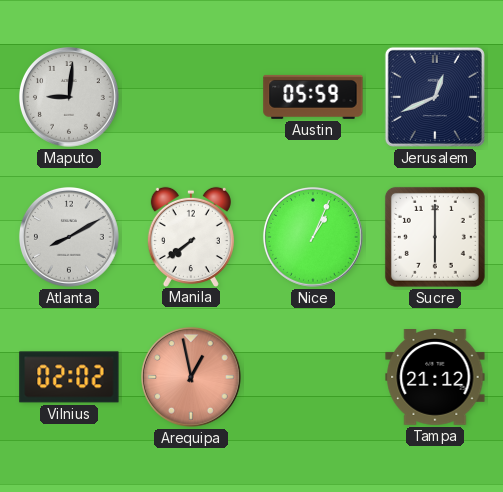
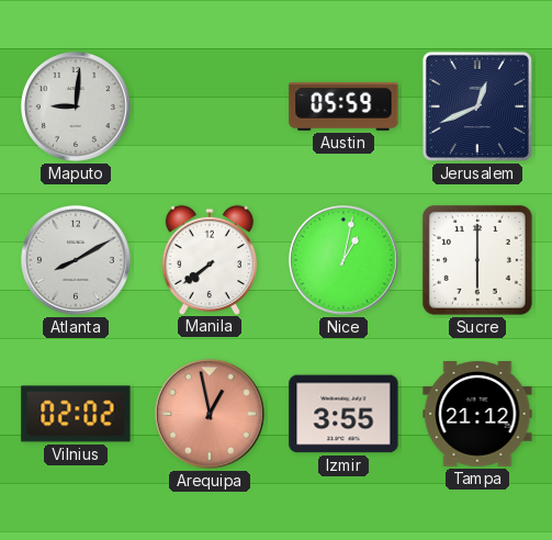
Nice: 1:04 -> 1:02
Izmir: none -> 3:55
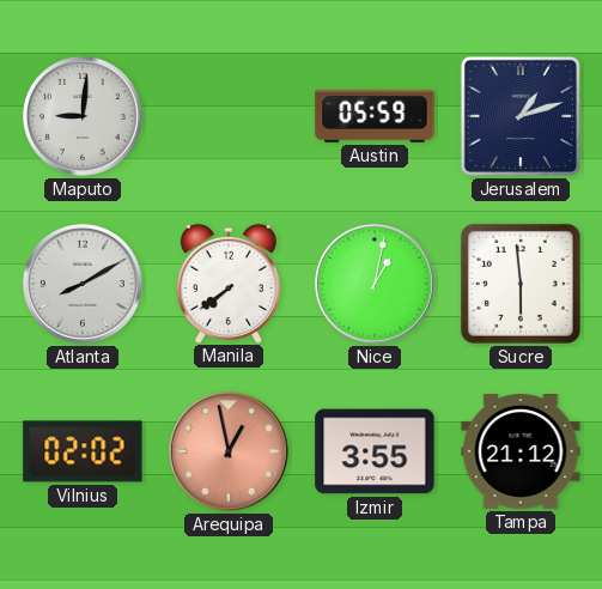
Jerusalem: 12:41 -> 1:12
Sucre: 6:00 -> 5:59
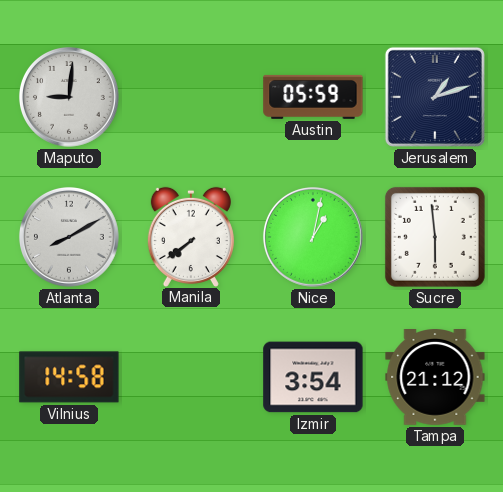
Vilnius: 02:02 -> 14:58
Arequipa: 12:58 -> none
Izmir: 3:55 -> 3:54
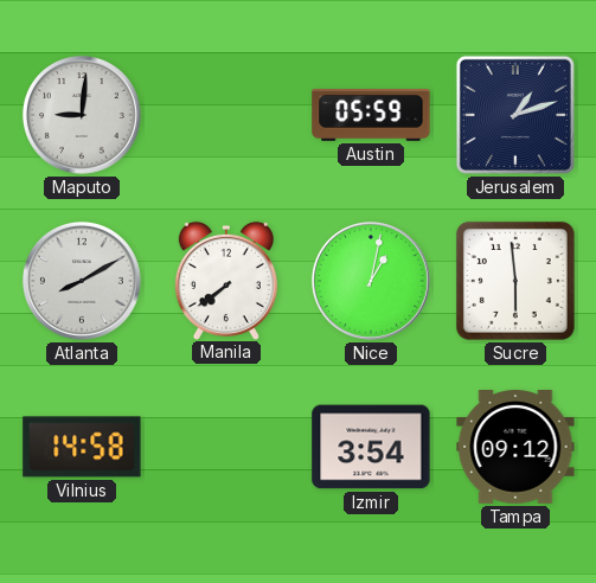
Tampa: 21:12 -> 09:12
